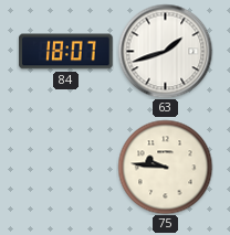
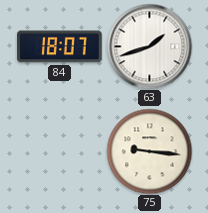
75: 9:46 -> 9:16
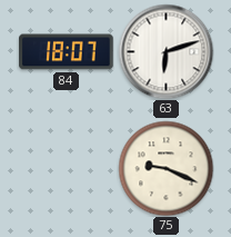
63: 1:42 -> 6:12
75: 9:16 -> 9:19
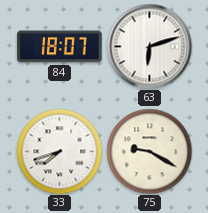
33: none -> 7:42
75: 9:19 -> 9:20
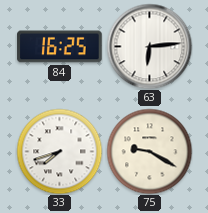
84: 18:07 -> 16:25
63: 6:12 -> 6:14
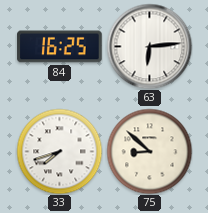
75: 9:20 -> 8:52
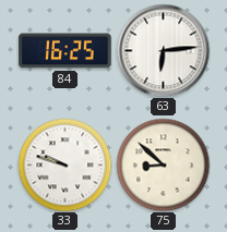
33: 7:42 -> 9:48
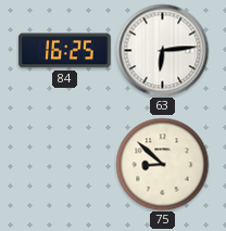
33: 9:48 -> none
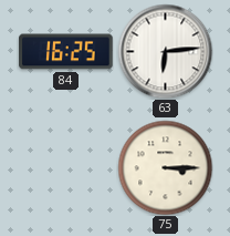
75: 8:52 -> 3:15
